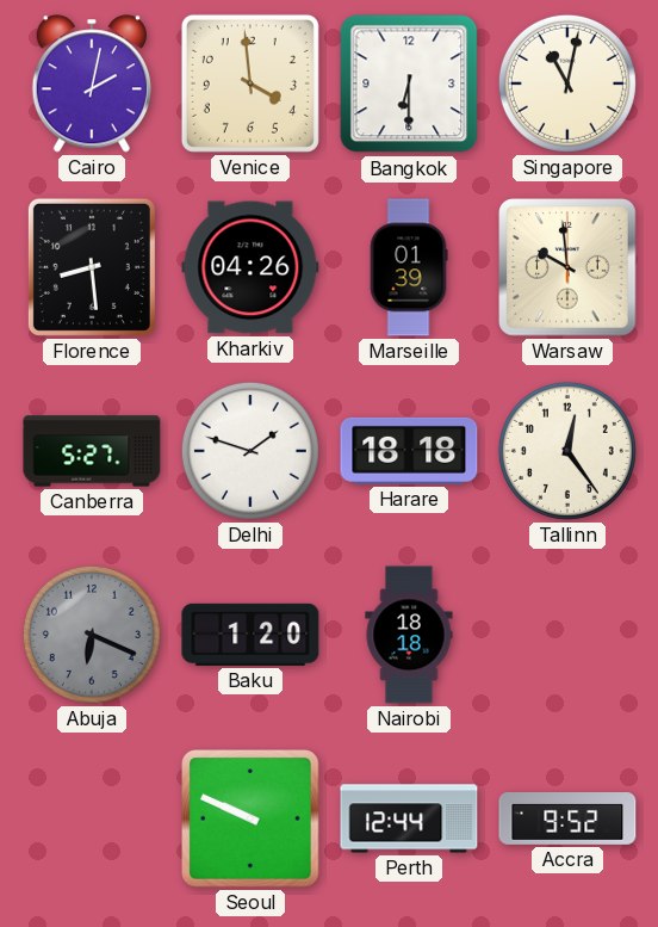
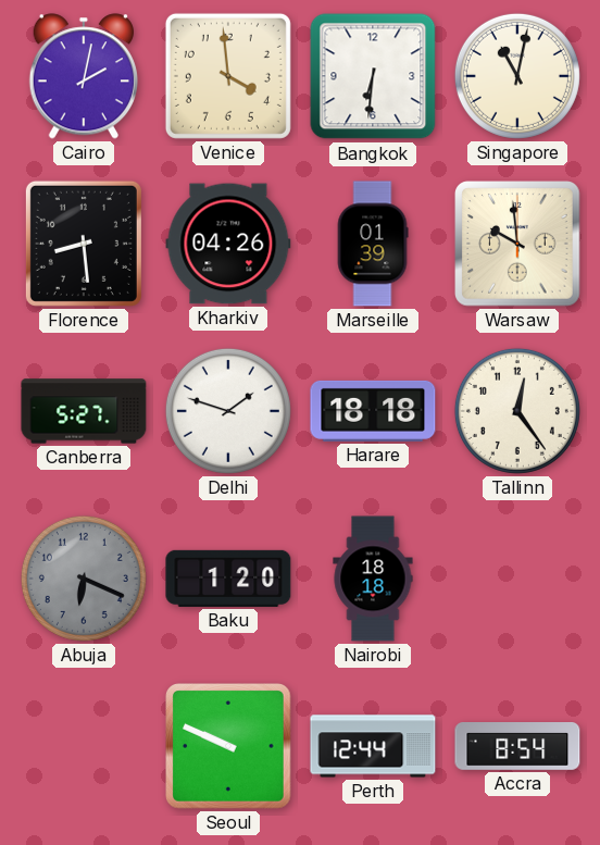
Bangkok: 6:30 -> 6:31
Accra: 9:52 -> 8:54
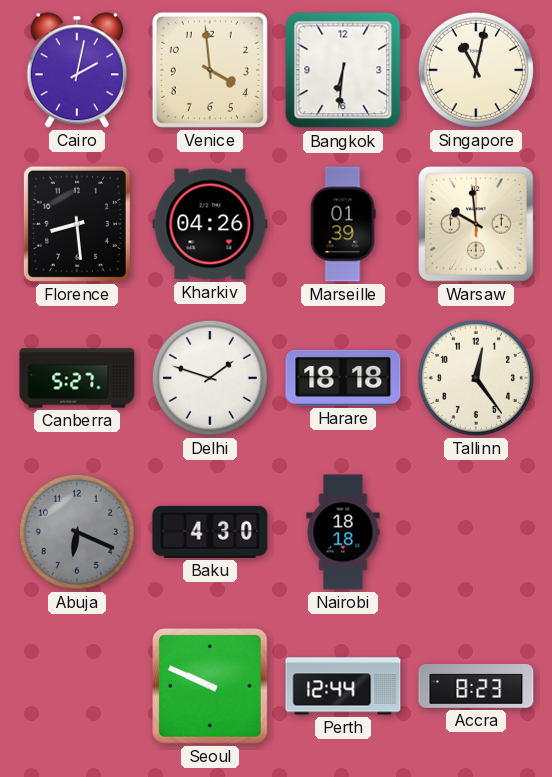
Baku: 1:20 -> 4:30
Accra: 8:54 -> 8:23
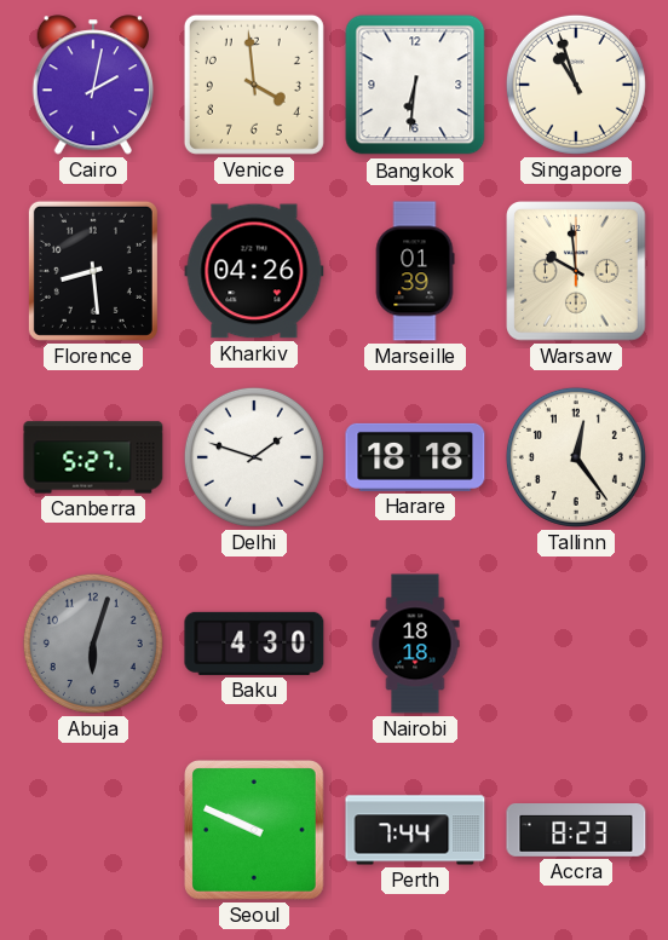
Singapore: 11:02 -> 10:57
Abuja: 6:19 -> 6:03
Perth: 12:44 -> 7:44
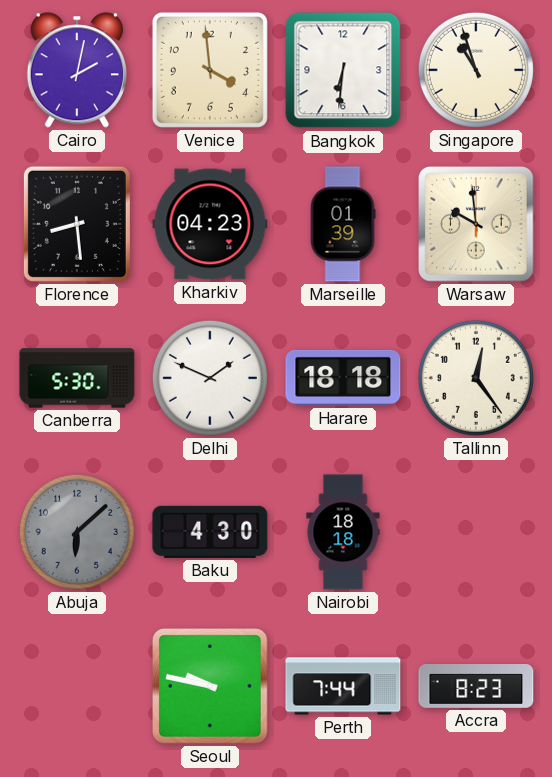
Kharkiv: 04:26 -> 04:23
Canberra: 5:27 -> 5:30
Delhi: 1:48 -> 1:49
Abuja: 6:03 -> 6:08
Seoul: 9:49 -> 9:47
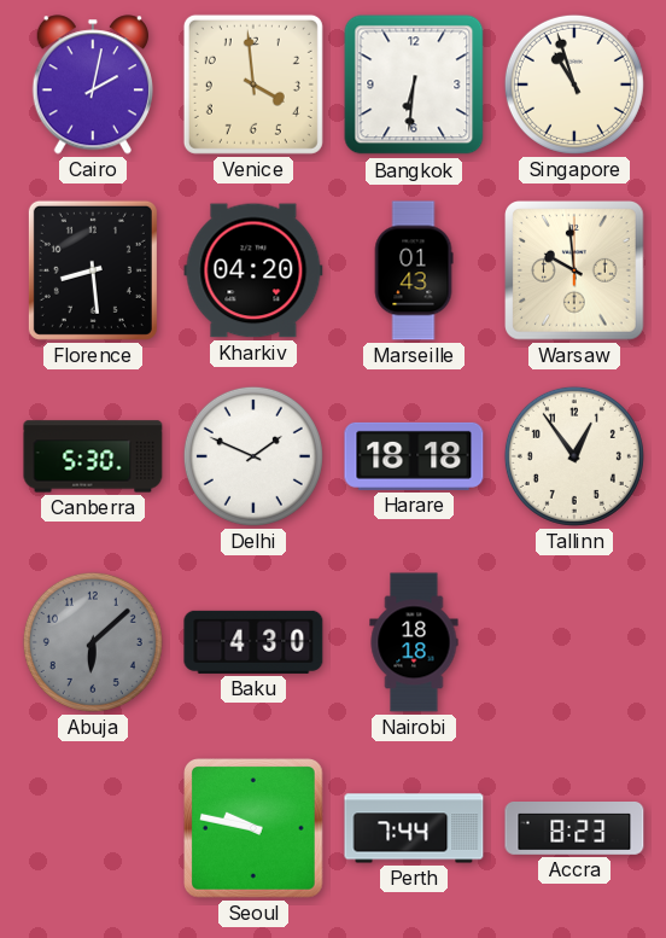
Kharkiv: 04:23 -> 04:20
Marseille: 01:39 -> 01:43
Tallinn: 12:24 -> 12:54
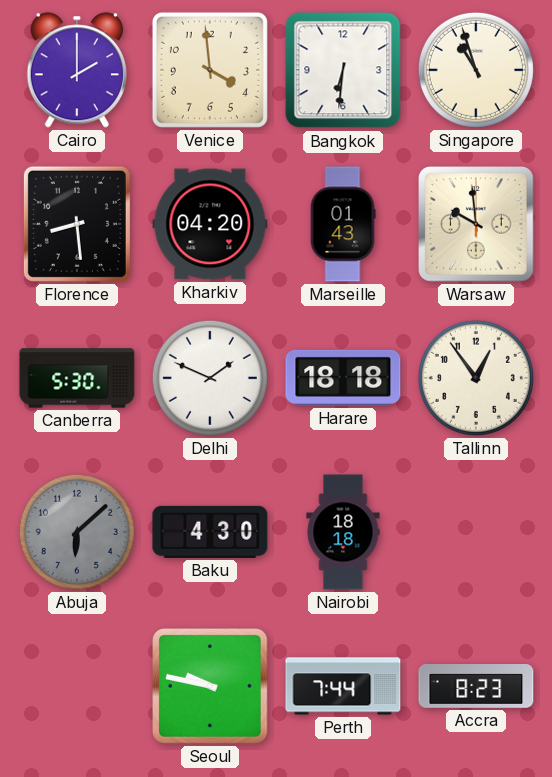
Cairo: 2:02 -> 2:00
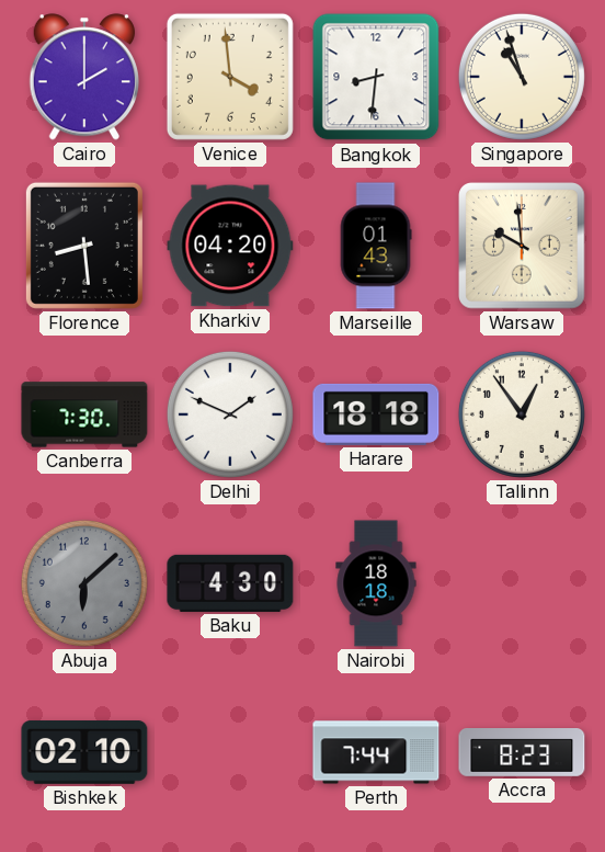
Bangkok: 6:31 -> 8:31
Canberra: 5:30 -> 7:30
Bishkek: none -> 02:10
Seoul: 9:47 -> none
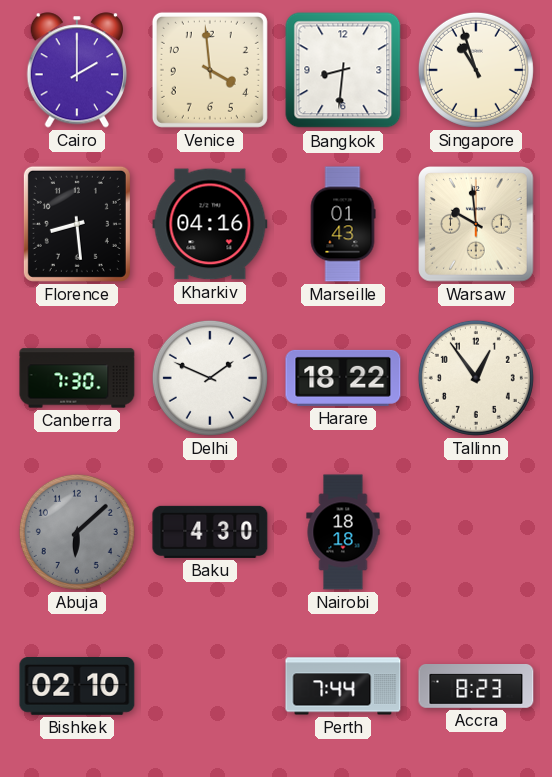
Kharkiv: 04:20 -> 04:16
Harare: 18:18 -> 18:22
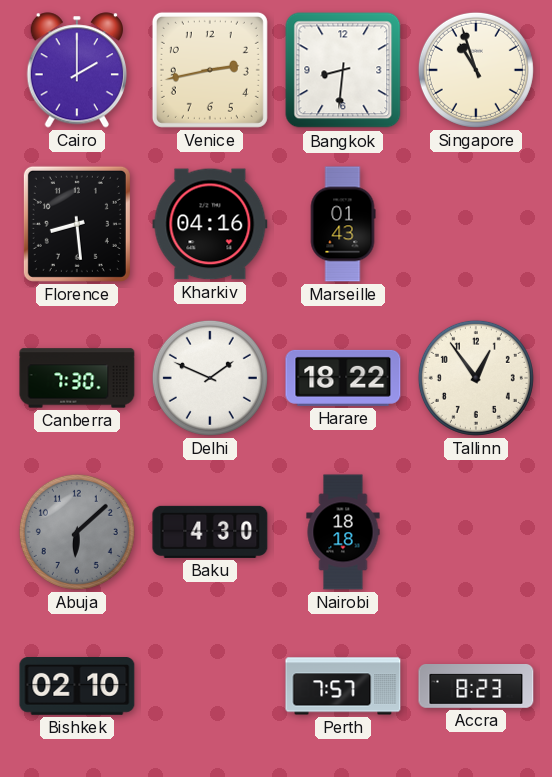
Venice: 3:59 -> 2:43
Warsaw: 9:59 -> none
Perth: 7:44 -> 7:57
